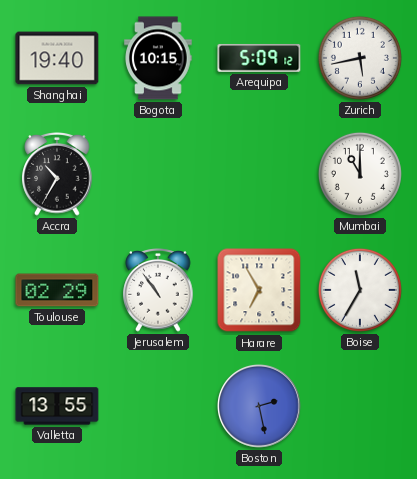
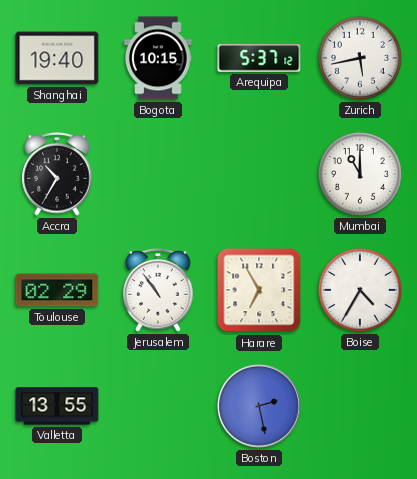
Arequipa: 5:09 -> 5:37
Boise: 11:35 -> 4:35
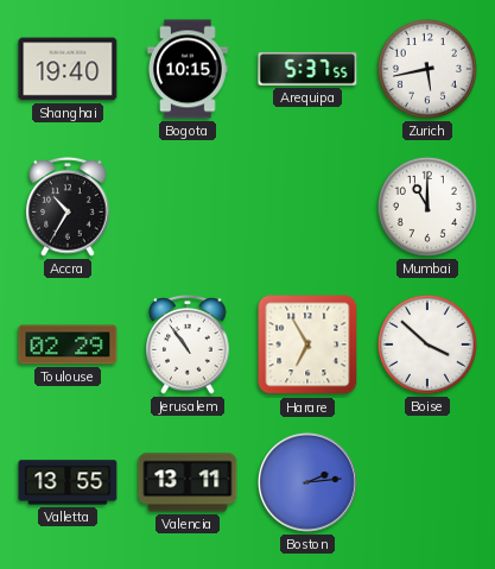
Arequipa: 5:37:12 -> 5:37:55
Boise: 4:35 -> 3:52
Valencia: none -> 13:11
Boston: 2:28 -> 2:14
